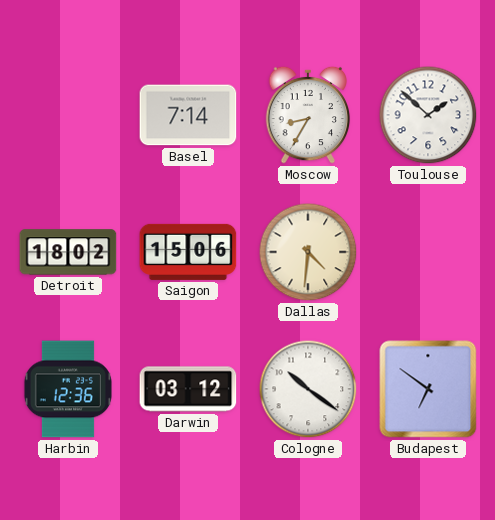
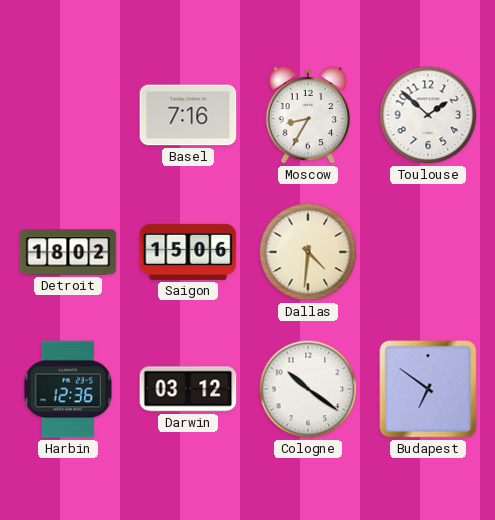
Basel: 7:14 -> 7:16
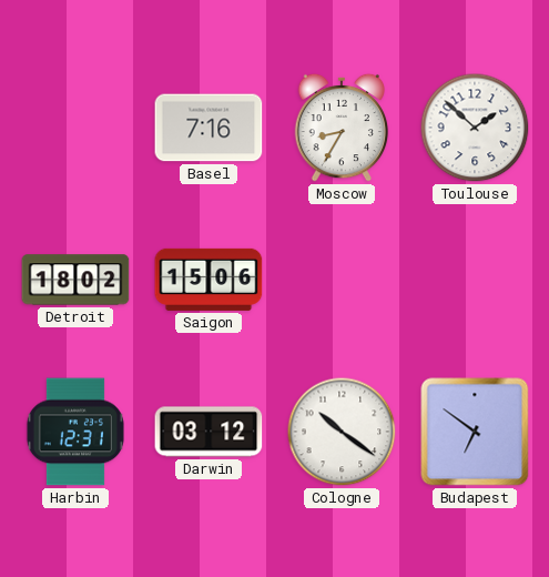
Dallas: 4:31 -> none
Harbin: 12:36 -> 12:31
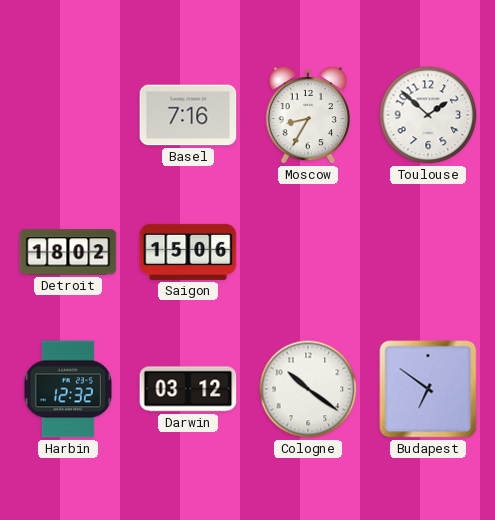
Harbin: 12:31 -> 12:32
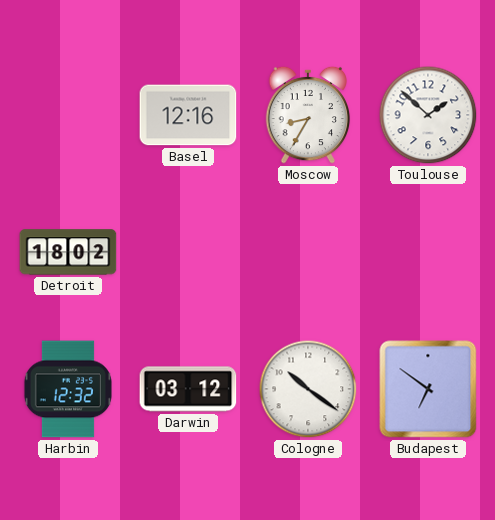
Basel: 7:16 -> 12:16
Saigon: 15:06 -> none
